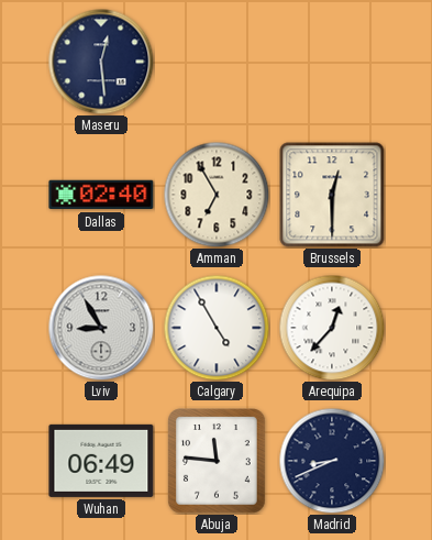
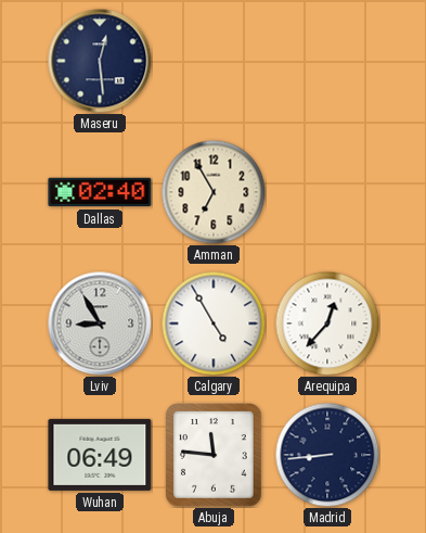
Brussels: 12:30 -> none
Madrid: 8:41 -> 8:44
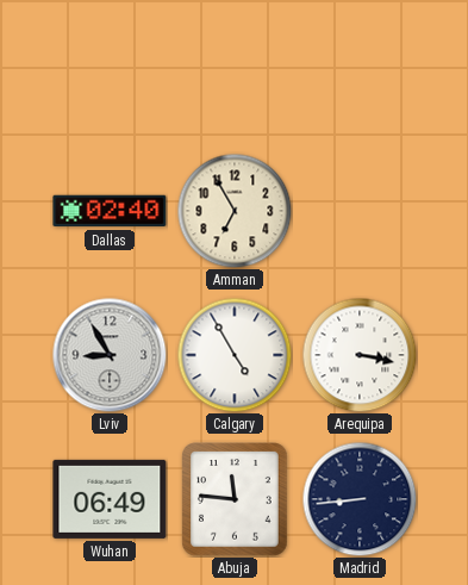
Maseru: 12:29 -> none
Arequipa: 12:37 -> 3:17
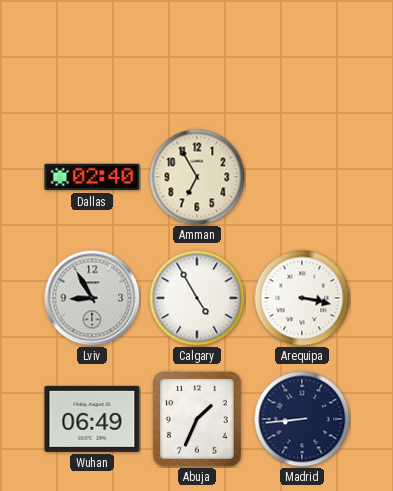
Abuja: 11:46 -> 1:34
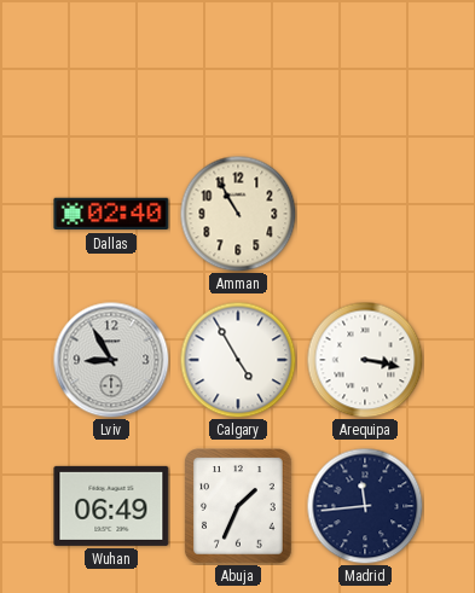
Amman: 6:55 -> 10:55
Madrid: 8:44 -> 11:44
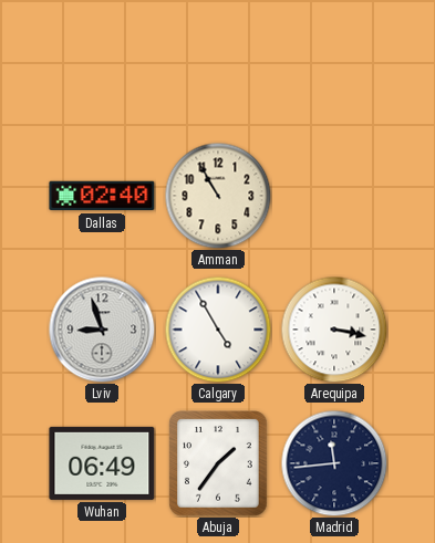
Lviv: 8:55 -> 8:57
Abuja: 1:34 -> 1:36
